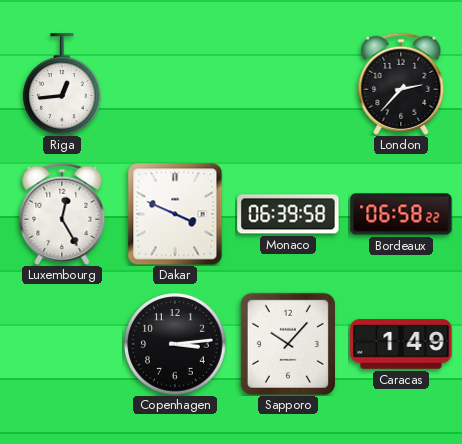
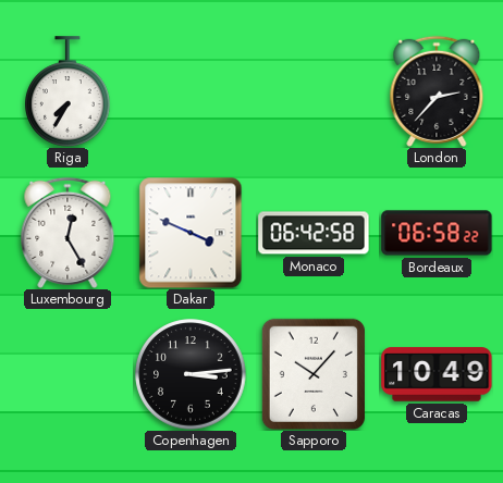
Riga: 12:44 -> 7:35
Monaco: 06:39 -> 06:42
Caracas: 1:49 -> 10:49
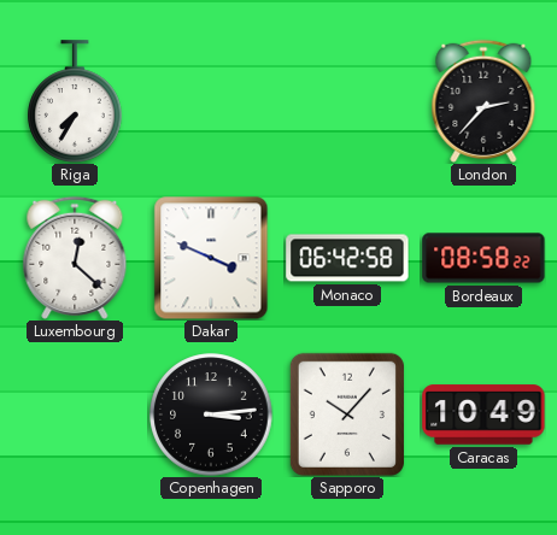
Luxembourg: 12:25 -> 12:22
Bordeaux: 06:58 -> 08:58
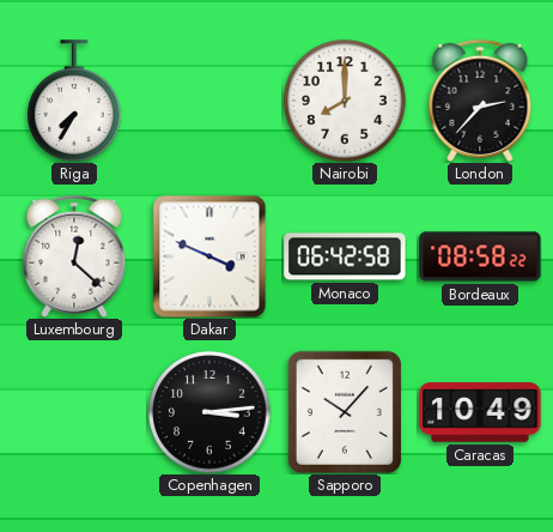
Nairobi: none -> 8:00
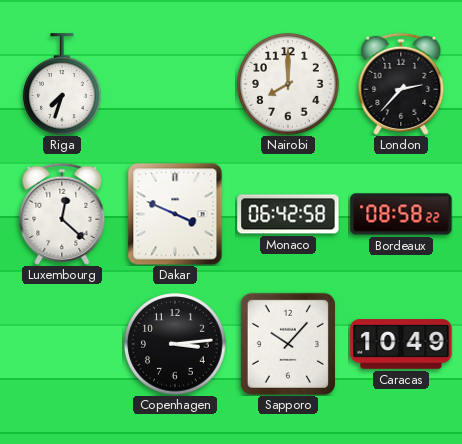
Riga: 7:35 -> 7:33
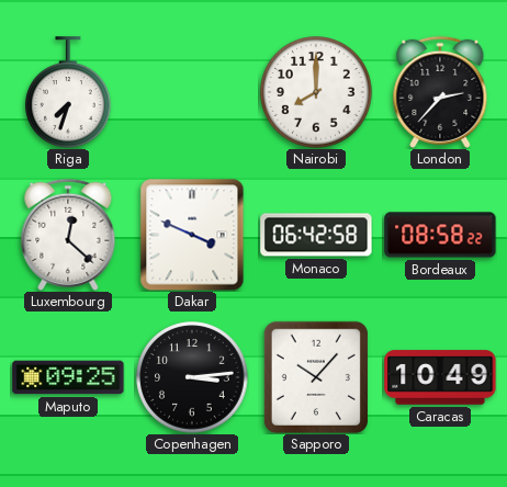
Maputo: none -> 09:25
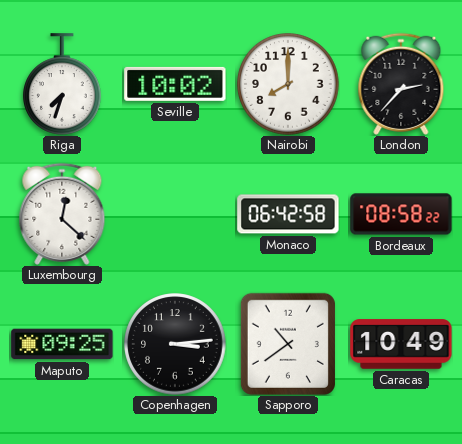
Seville: none -> 10:02
Dakar: 3:49 -> none
Sapporo: 10:07 -> 10:39
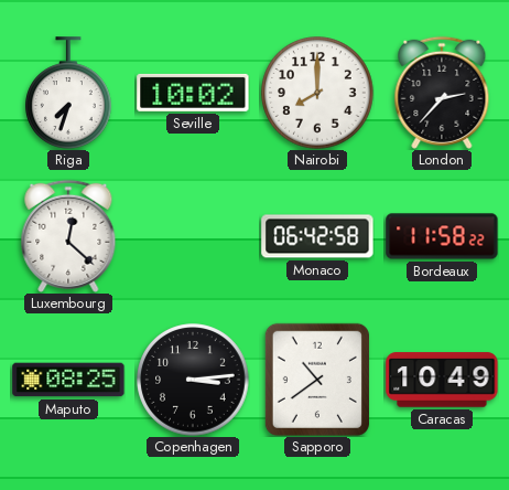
Bordeaux: 08:58 -> 11:58
Maputo: 09:25 -> 08:25
